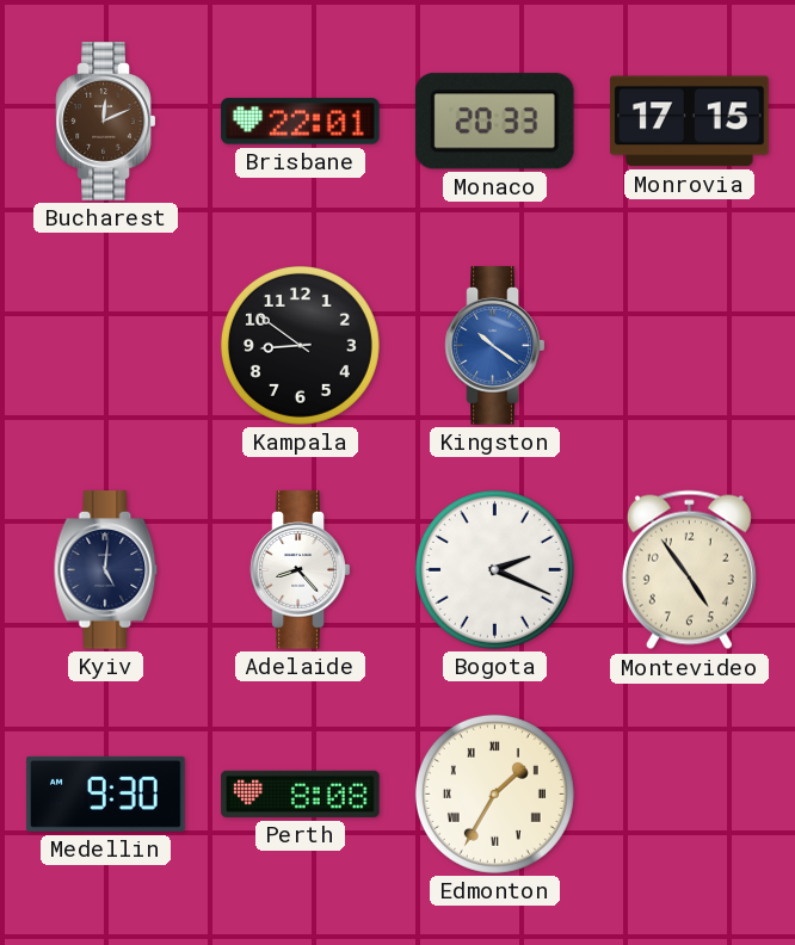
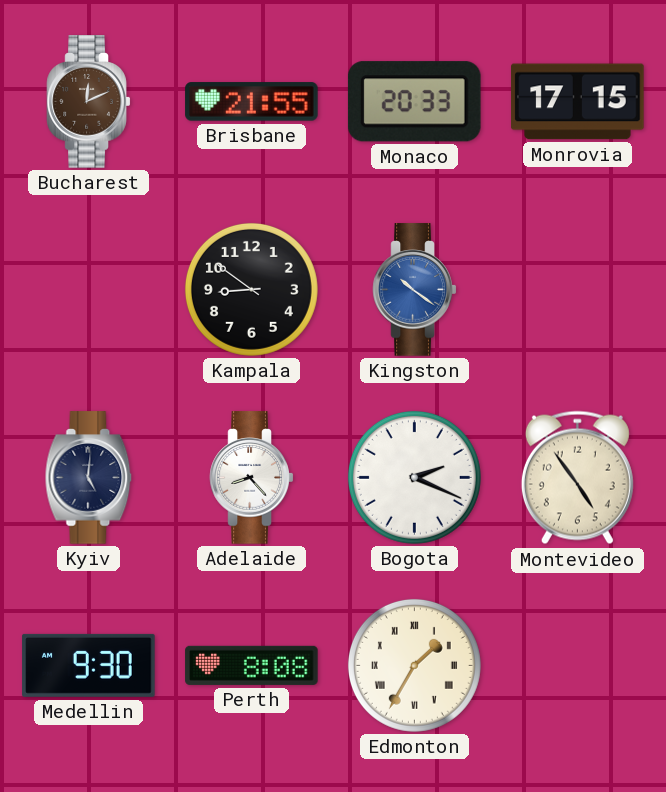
Brisbane: 22:01 -> 21:55
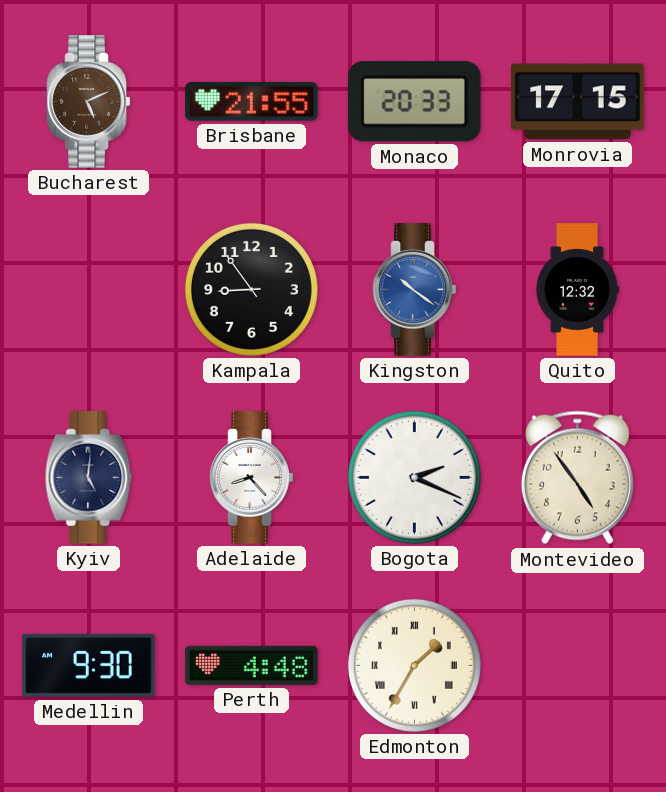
Bucharest: 12:11 -> 5:11
Kampala: 8:51 -> 8:54
Quito: none -> 12:32
Perth: 8:08 -> 4:48
